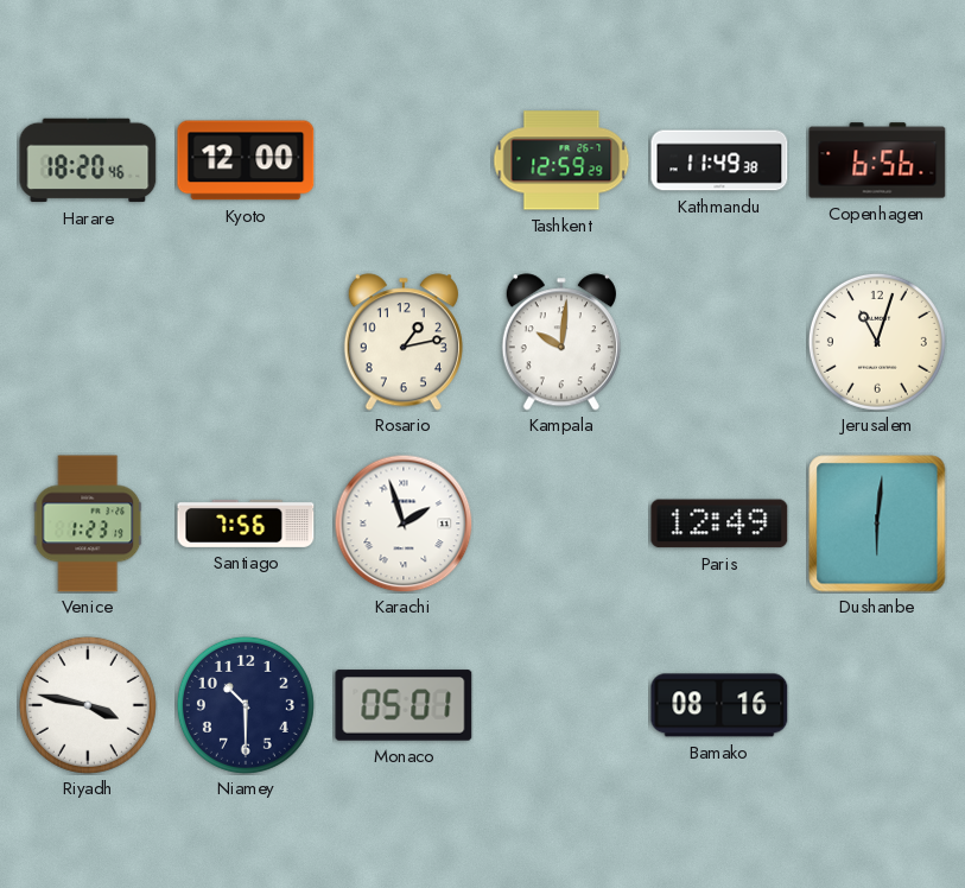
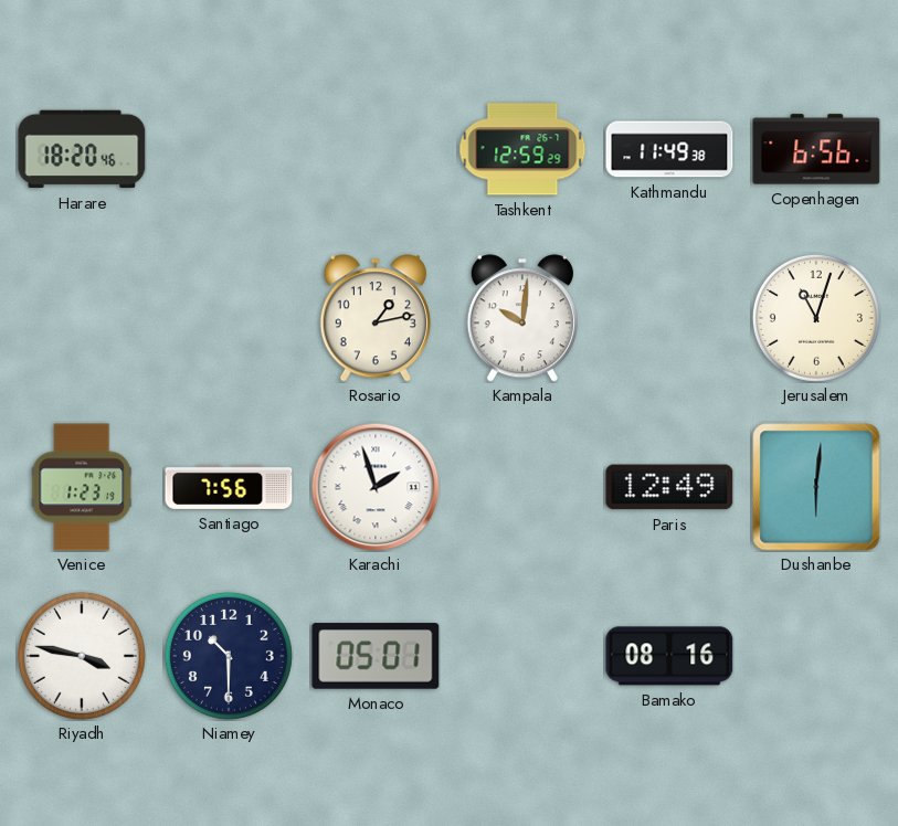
Kyoto: 12:00 -> none
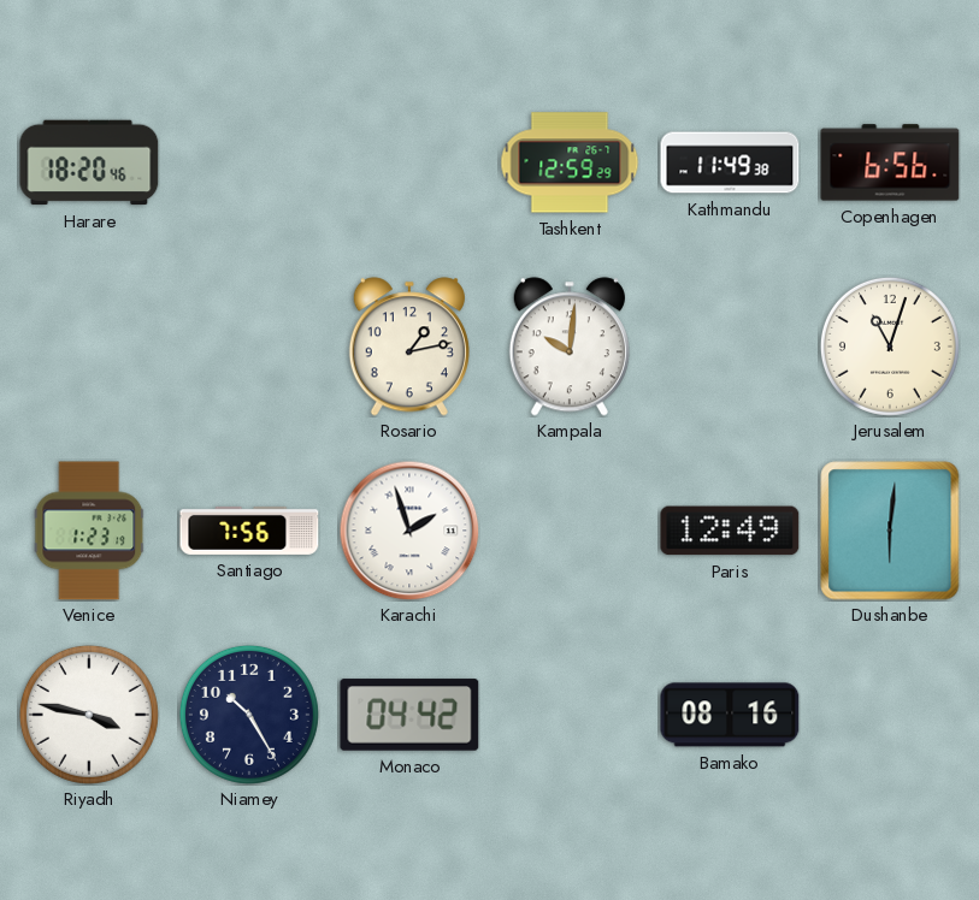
Niamey: 10:30 -> 10:25
Monaco: 05:01 -> 04:42
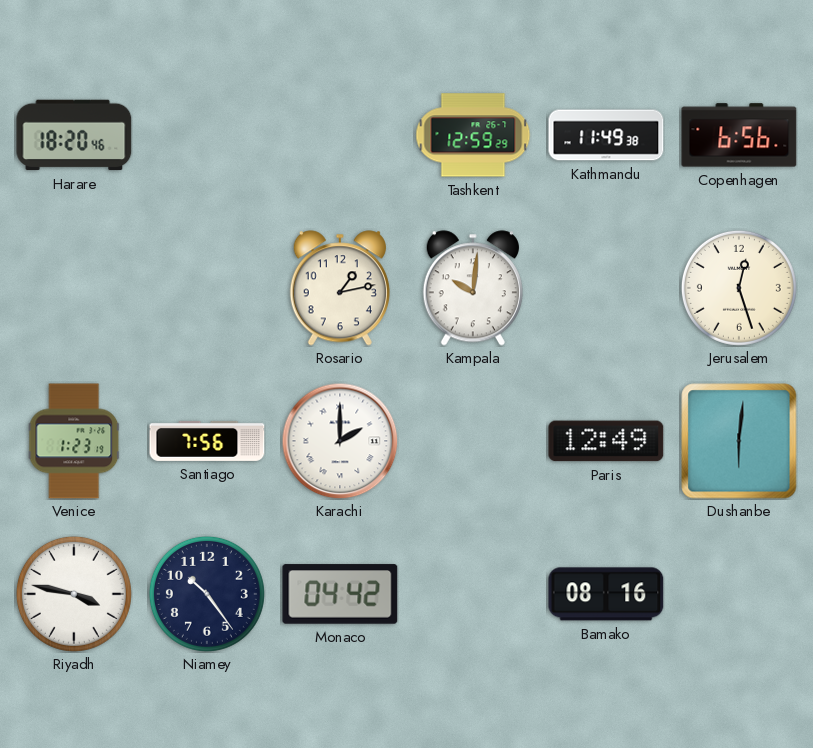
Jerusalem: 11:03 -> 12:27
Karachi: 1:57 -> 2:00
Niamey: 10:25 -> 10:24
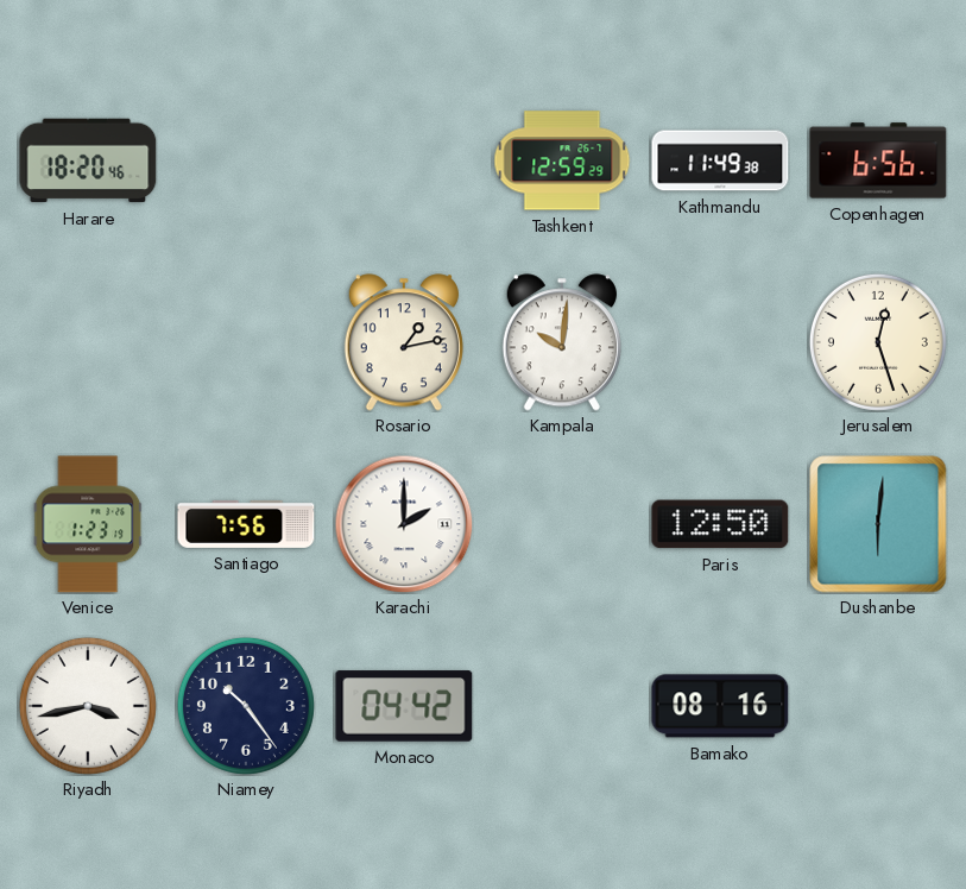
Paris: 12:49 -> 12:50
Riyadh: 3:47 -> 3:43
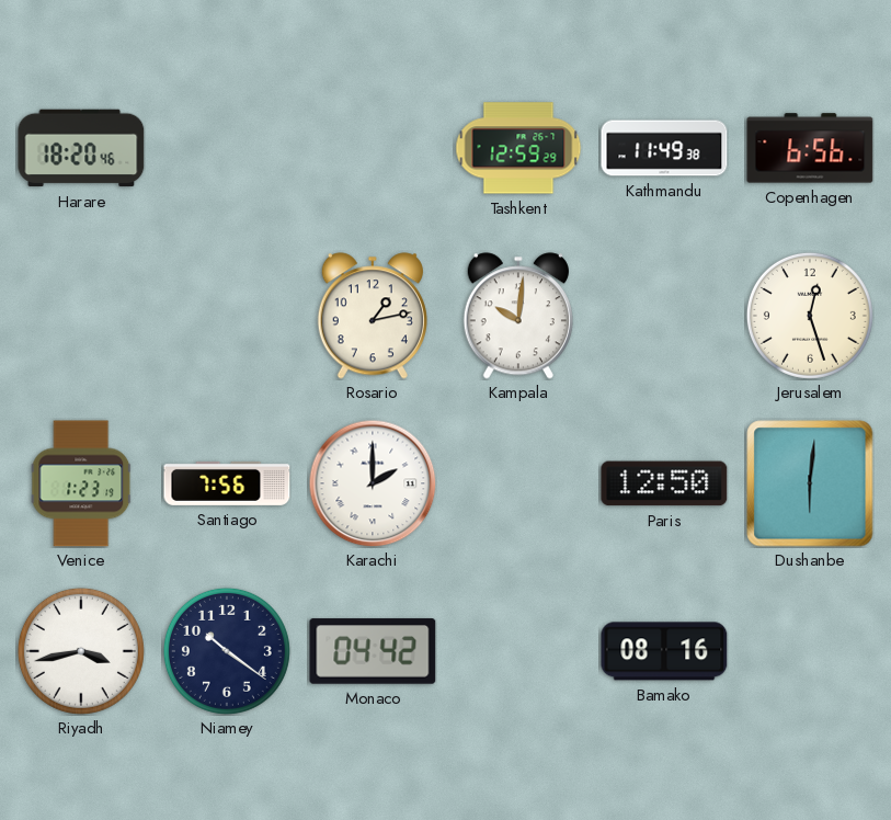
Niamey: 10:24 -> 10:21
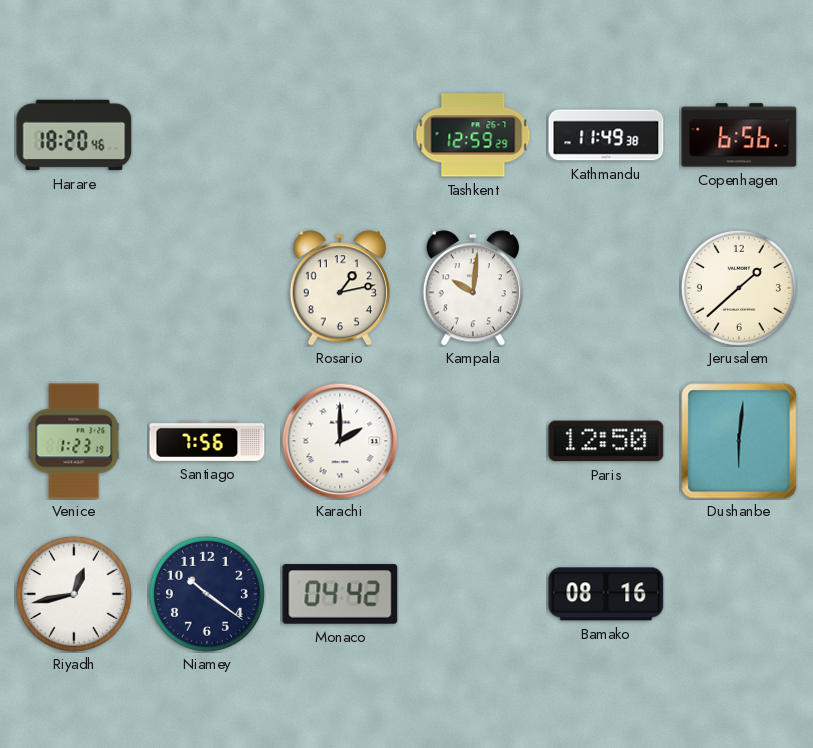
Jerusalem: 12:27 -> 1:38
Riyadh: 3:43 -> 12:43
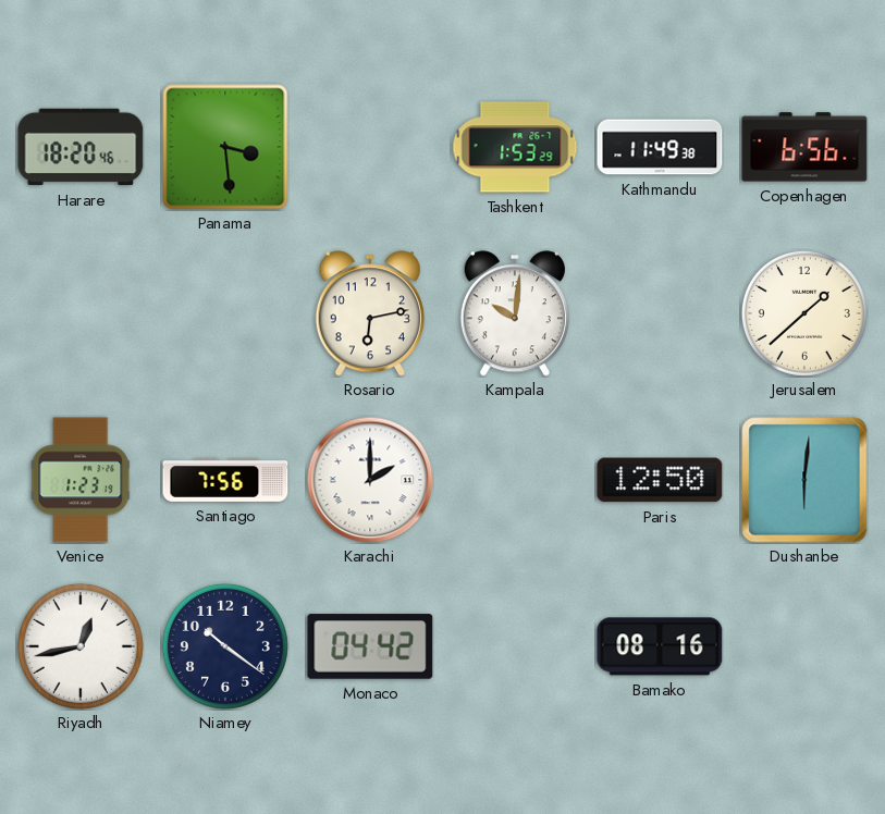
Panama: none -> 3:29
Tashkent: 12:59 -> 1:53
Rosario: 1:13 -> 6:13
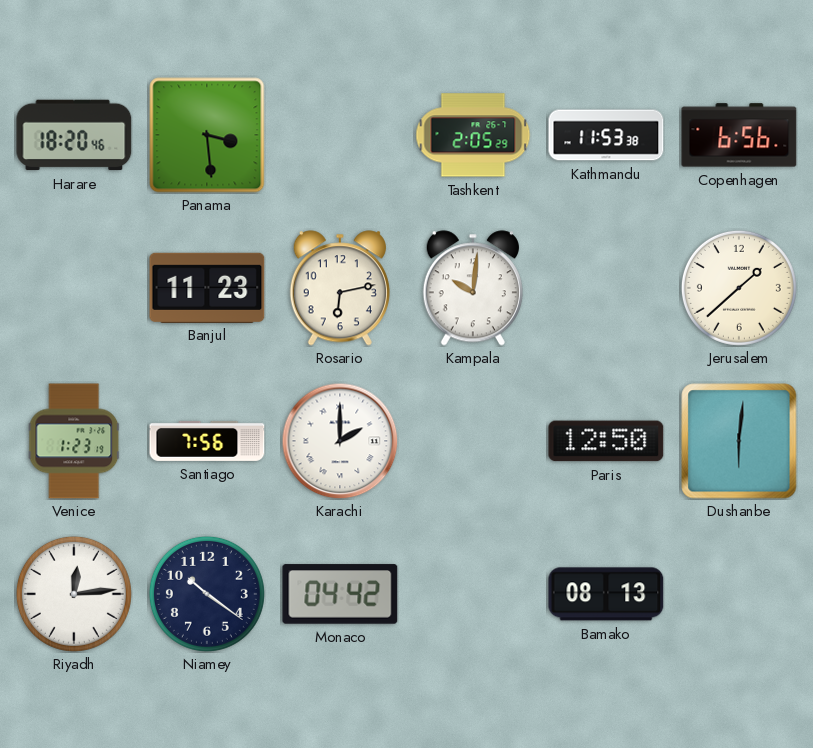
Tashkent: 1:53 -> 2:05
Kathmandu: 11:49 -> 11:53
Banjul: none -> 11:23
Riyadh: 12:43 -> 12:14
Bamako: 08:16 -> 08:13
